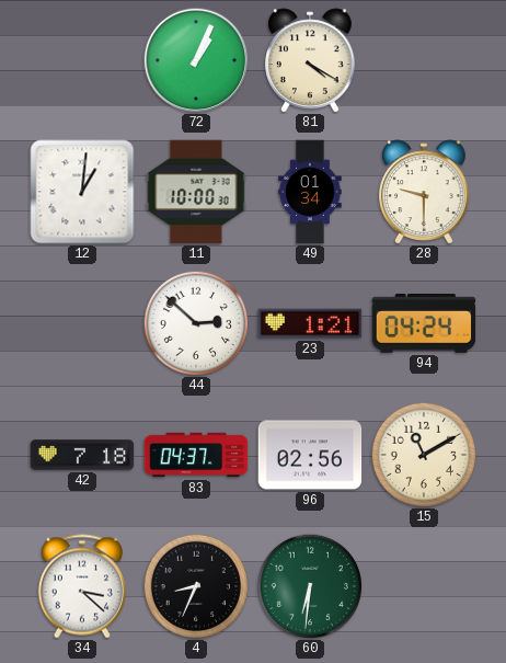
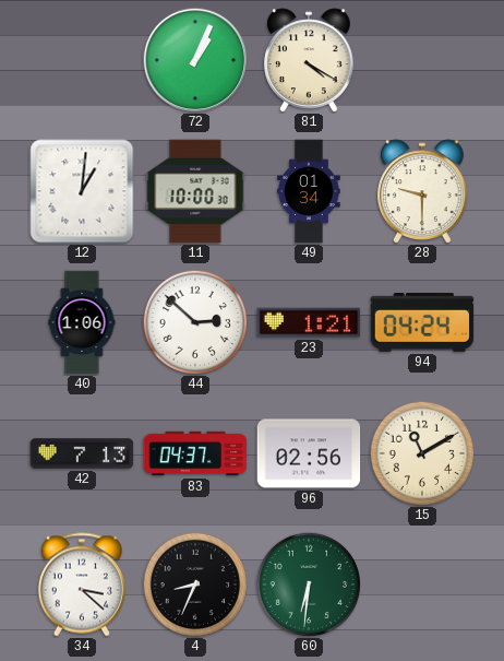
40: none -> 1:06
42: 7:18 -> 7:13
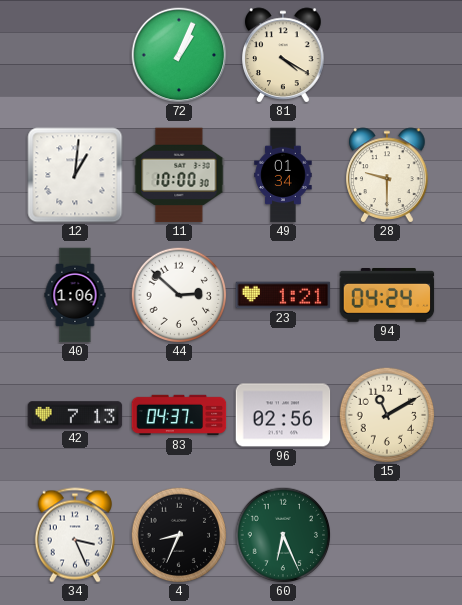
34: 3:22 -> 3:26
60: 6:31 -> 6:26
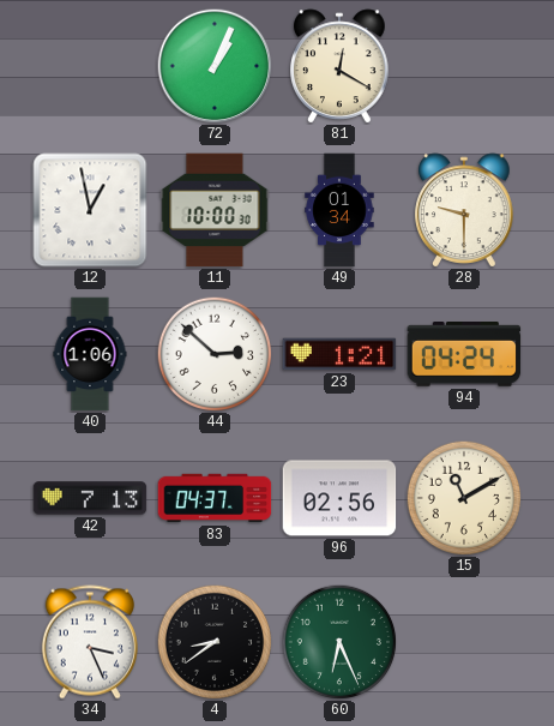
81: 4:20 -> 12:20
12: 1:01 -> 12:58
4: 8:34 -> 8:39
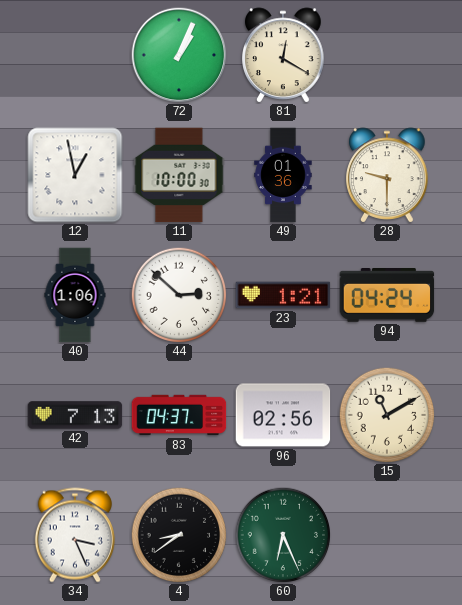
49: 01:34 -> 01:36
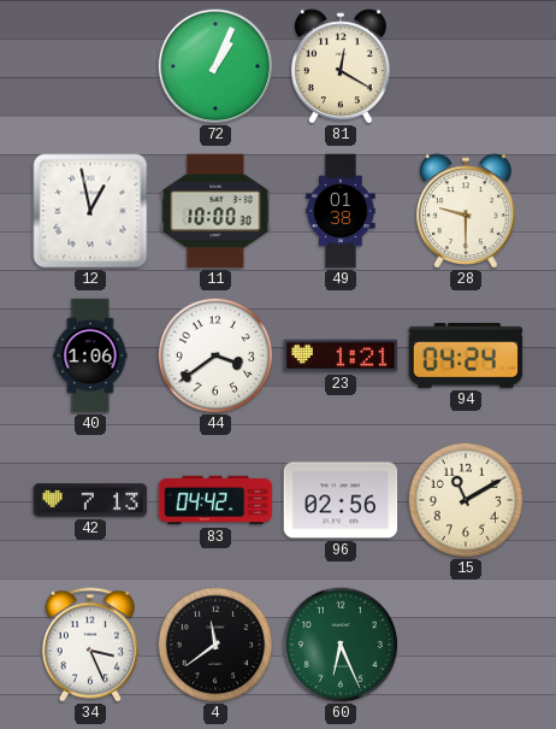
49: 01:36 -> 01:38
44: 2:52 -> 3:39
83: 04:37 -> 04:42
4: 8:39 -> 11:39
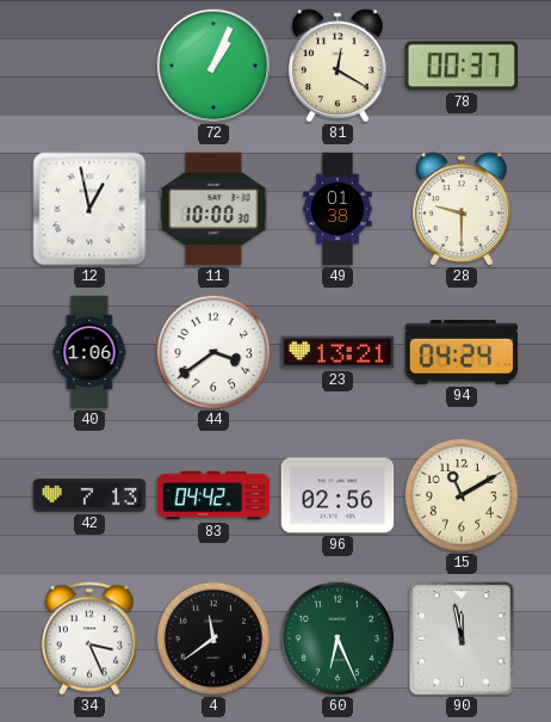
78: none -> 00:37
23: 1:21 -> 13:21
90: none -> 11:58
